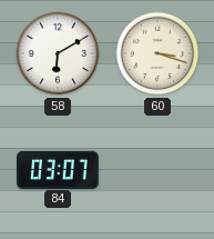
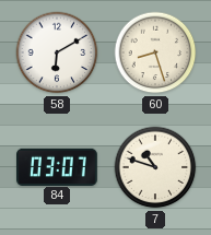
60: 3:18 -> 8:27
7: none -> 10:48
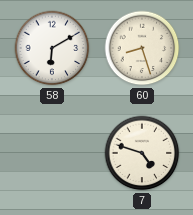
84: 03:07 -> none
7: 10:48 -> 4:48
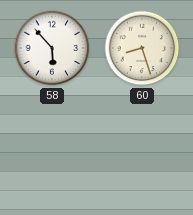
58: 6:10 -> 5:53
7: 4:48 -> none
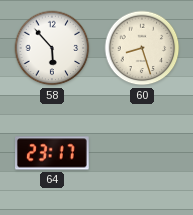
64: none -> 23:17
